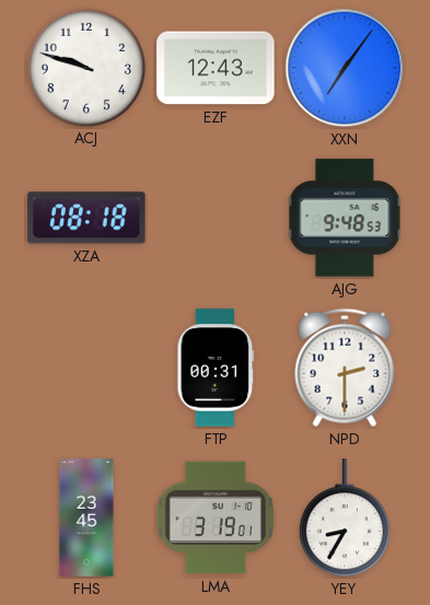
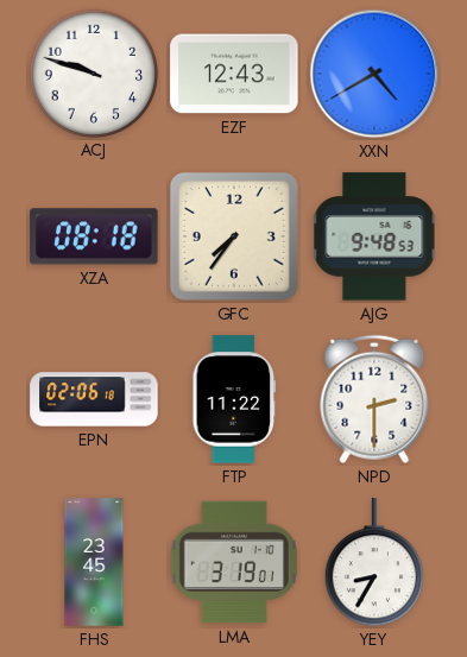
XXN: 7:06 -> 4:40
GFC: none -> 7:36
EPN: none -> 02:06
FTP: 00:31 -> 11:22
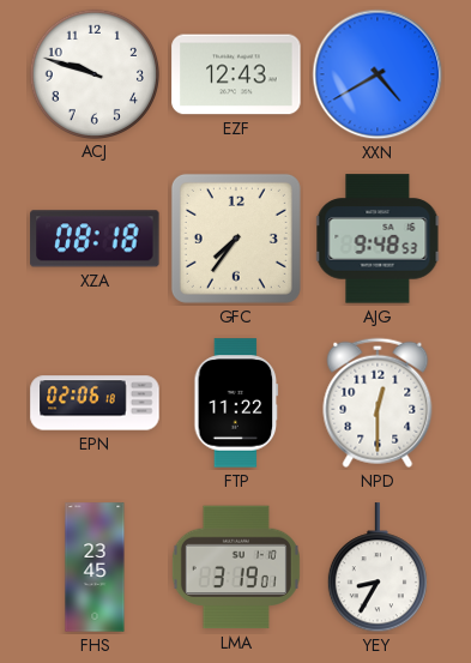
NPD: 2:30 -> 12:30
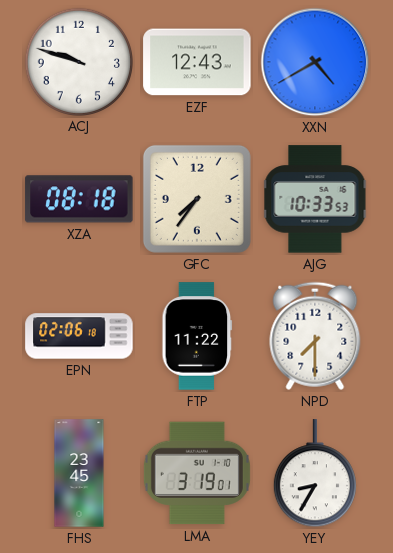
AJG: 9:48 -> 10:33
NPD: 12:30 -> 7:30
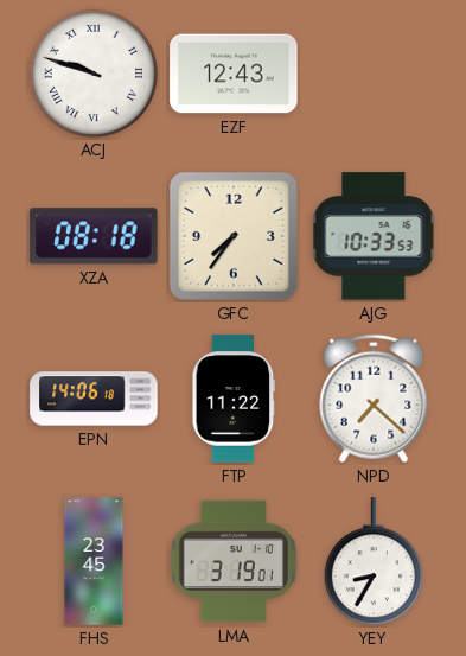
ACJ numerals: Arabic -> Roman
XXN: 4:40 -> none
EPN: 02:06 -> 14:06
NPD: 7:30 -> 7:22
